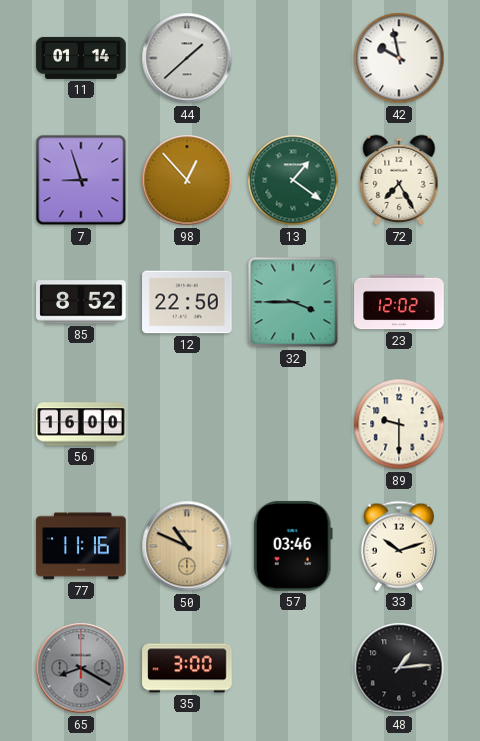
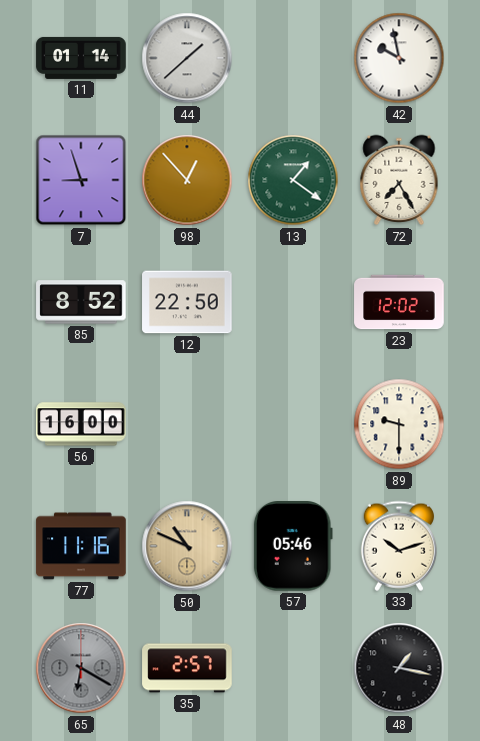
32: 3:45 -> none
57: 03:46 -> 05:46
65: 8:20 -> 6:20
35: 3:00 -> 2:57
48: 1:14 -> 1:17
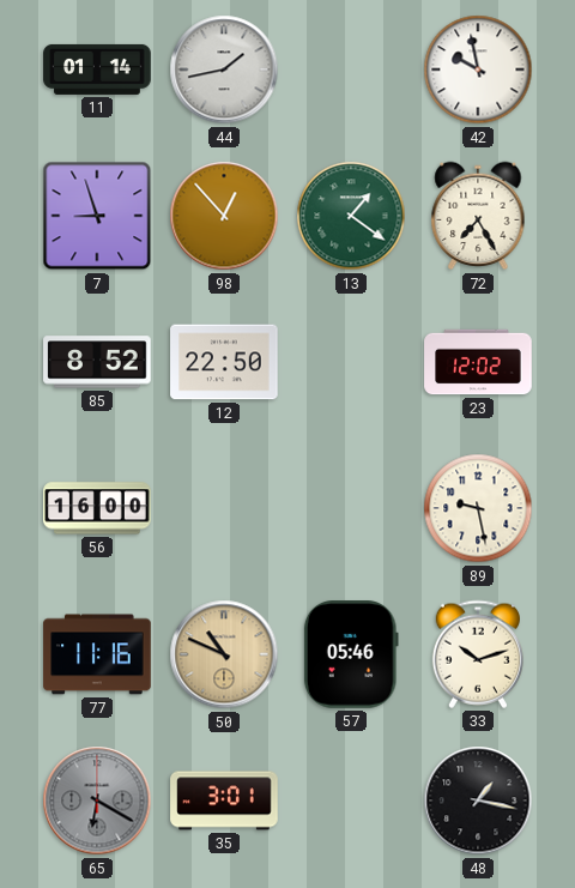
44: 1:38 -> 1:43
89: 9:30 -> 9:28
35: 2:57 -> 3:01
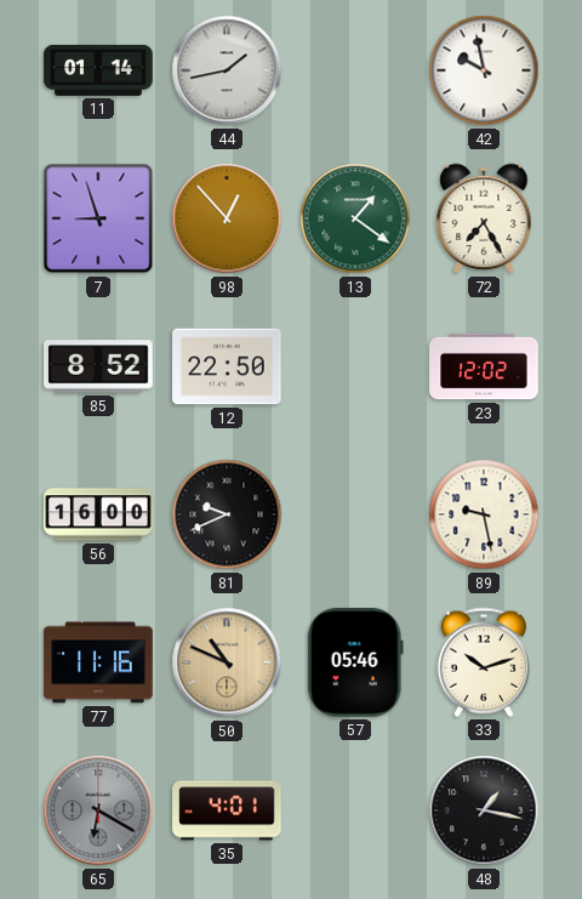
81: none -> 9:41
35: 3:01 -> 4:01
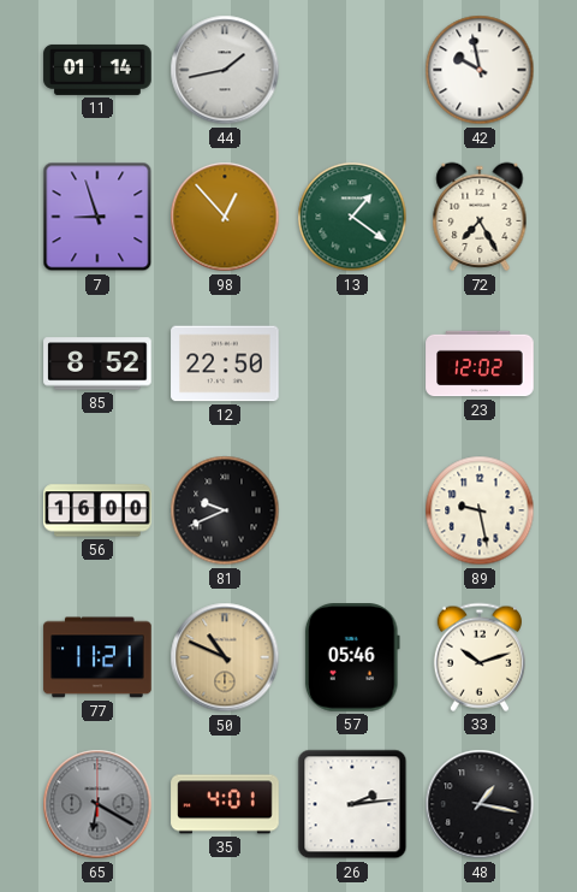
77: 11:16 -> 11:21
26: none -> 2:14
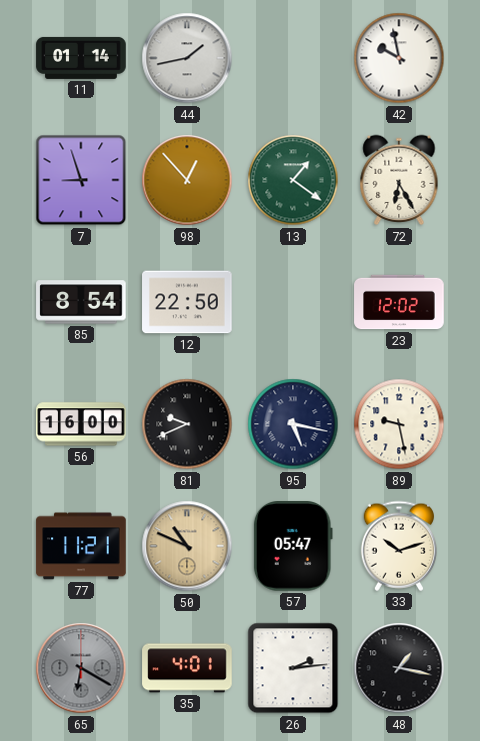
72: 7:25 -> 6:25
85: 8:52 -> 8:54
95: none -> 5:17
57: 05:46 -> 05:47
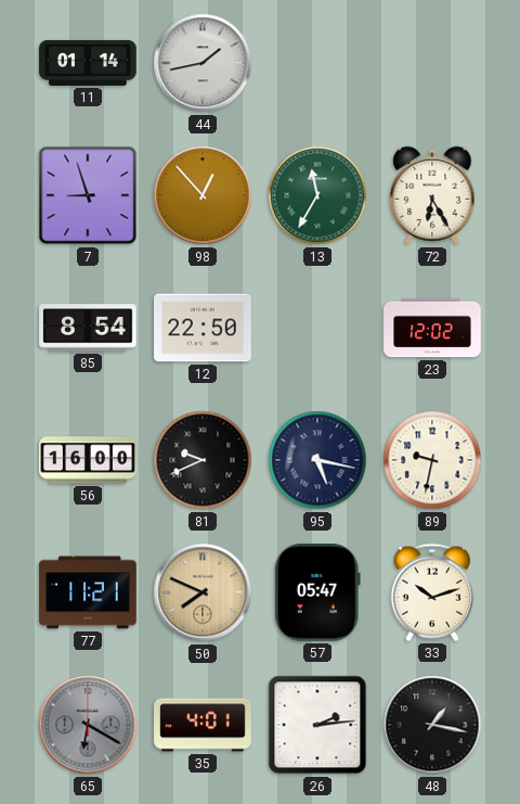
42: 9:58 -> none
13: 1:21 -> 11:35
89: 9:28 -> 9:32
50: 10:49 -> 7:49
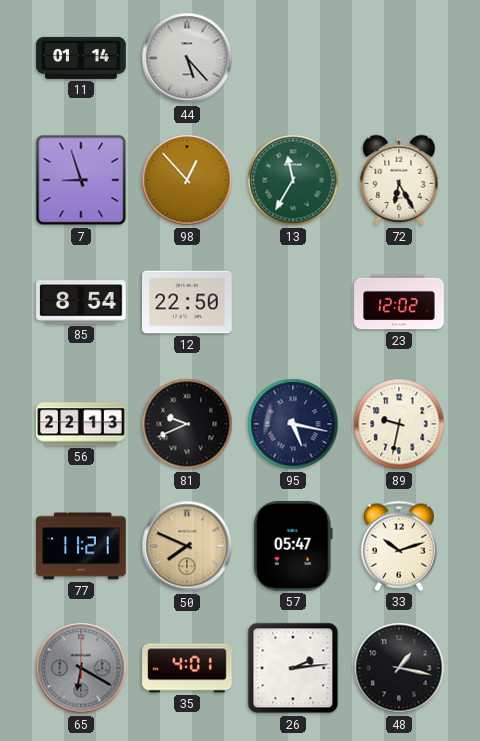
44: 1:43 -> 5:23
56: 16:00 -> 22:13
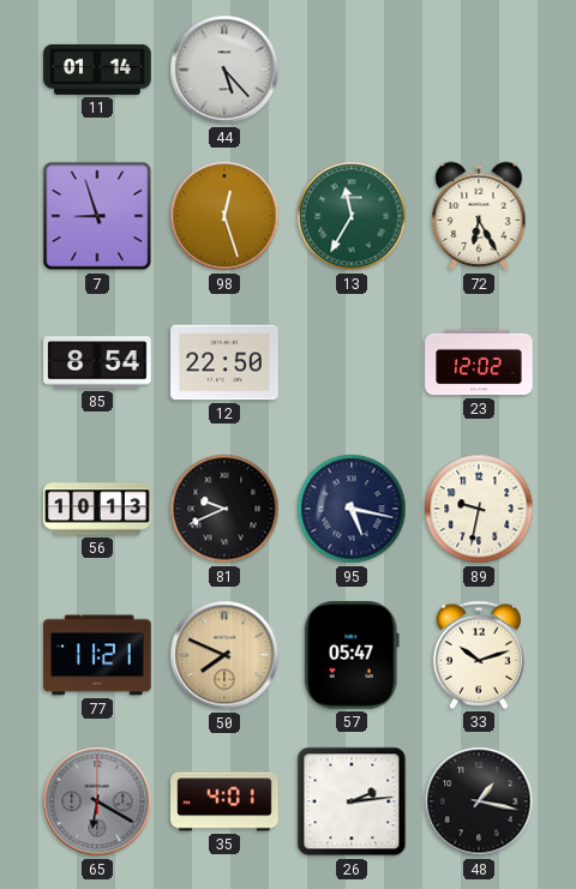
98: 12:53 -> 12:27
56: 22:13 -> 10:13
